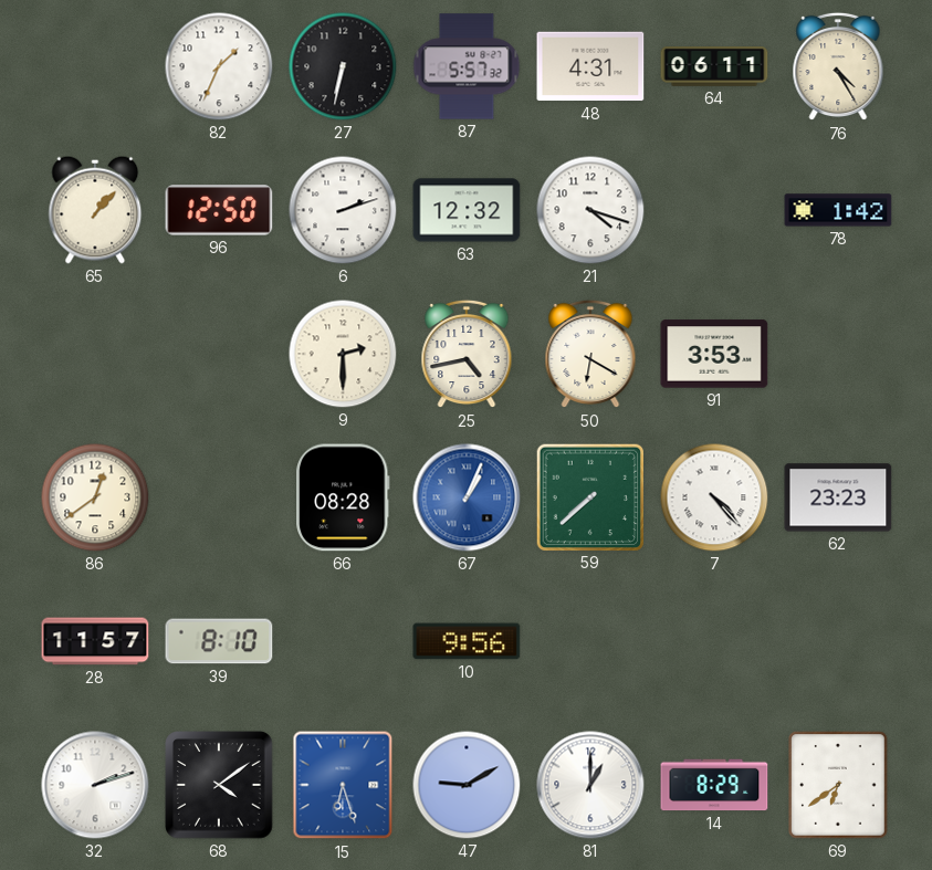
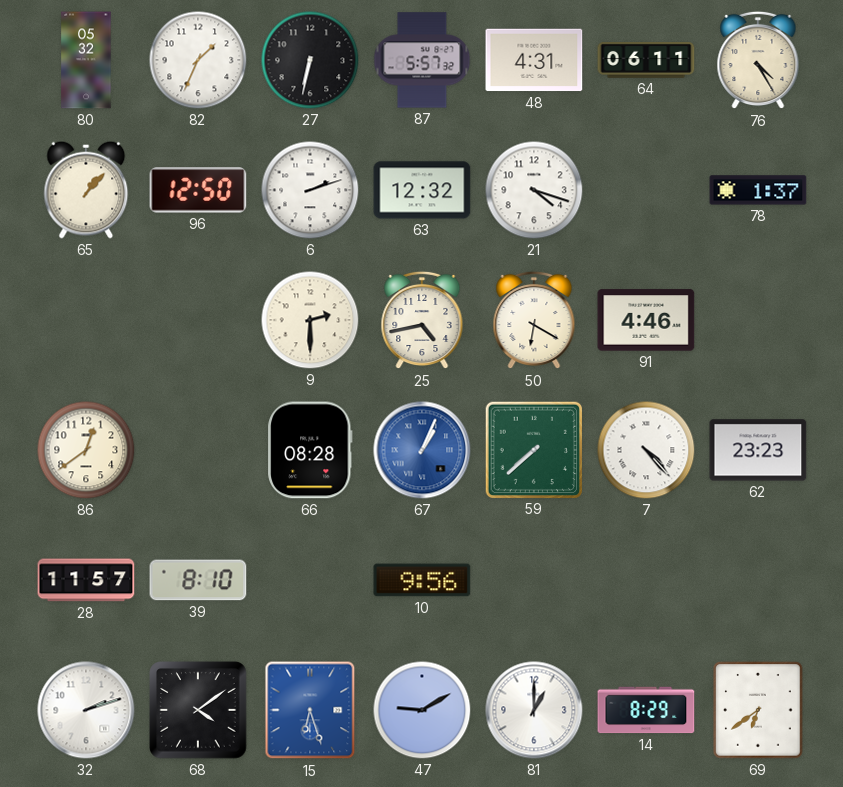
80: none -> 05:32
78: 1:42 -> 1:37
91: 3:53 -> 4:46
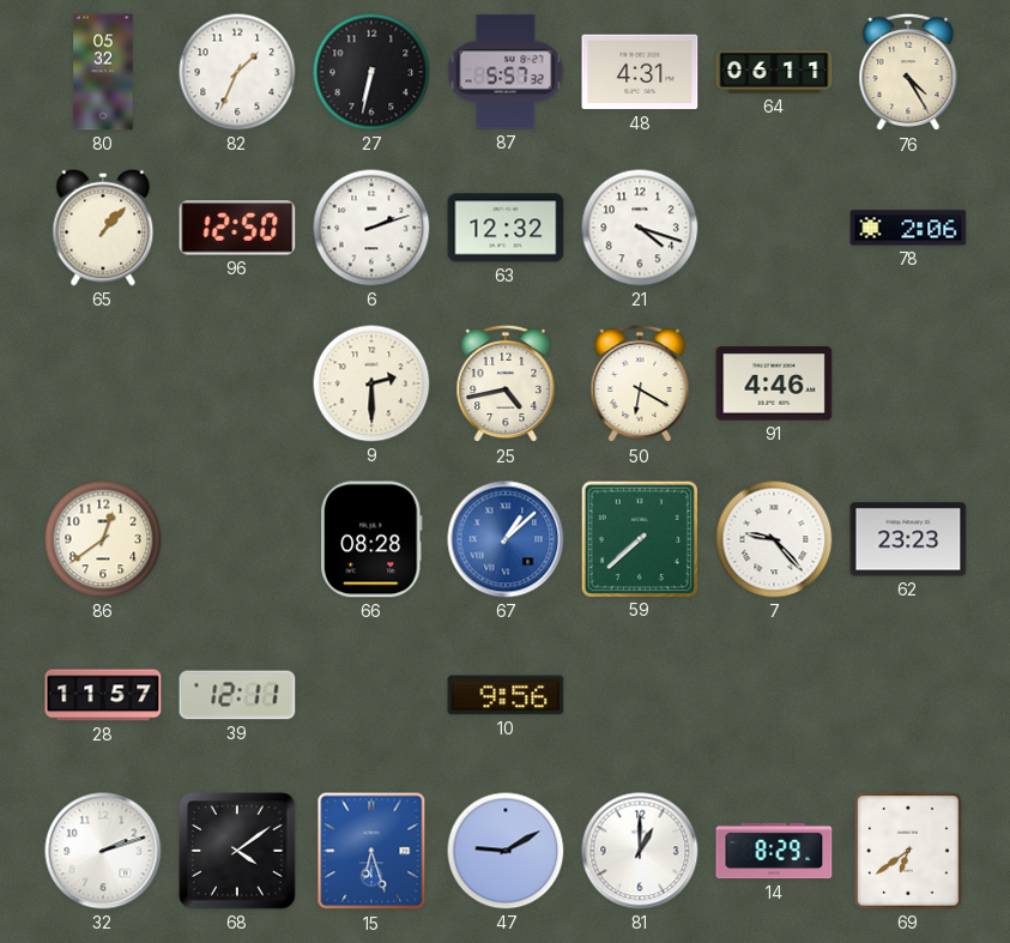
78: 1:37 -> 2:06
67: 1:04 -> 1:08
7: 4:23 -> 9:23
39: 8:10 -> 12:11
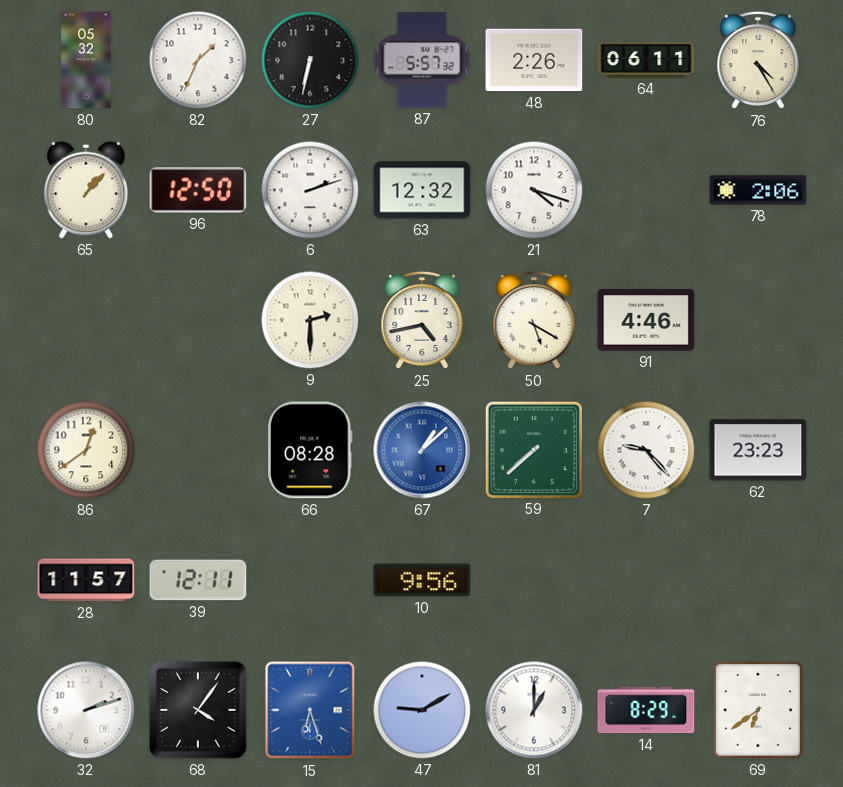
48: 4:31 -> 2:26
50: 6:20 -> 5:20
68: 4:09 -> 4:06
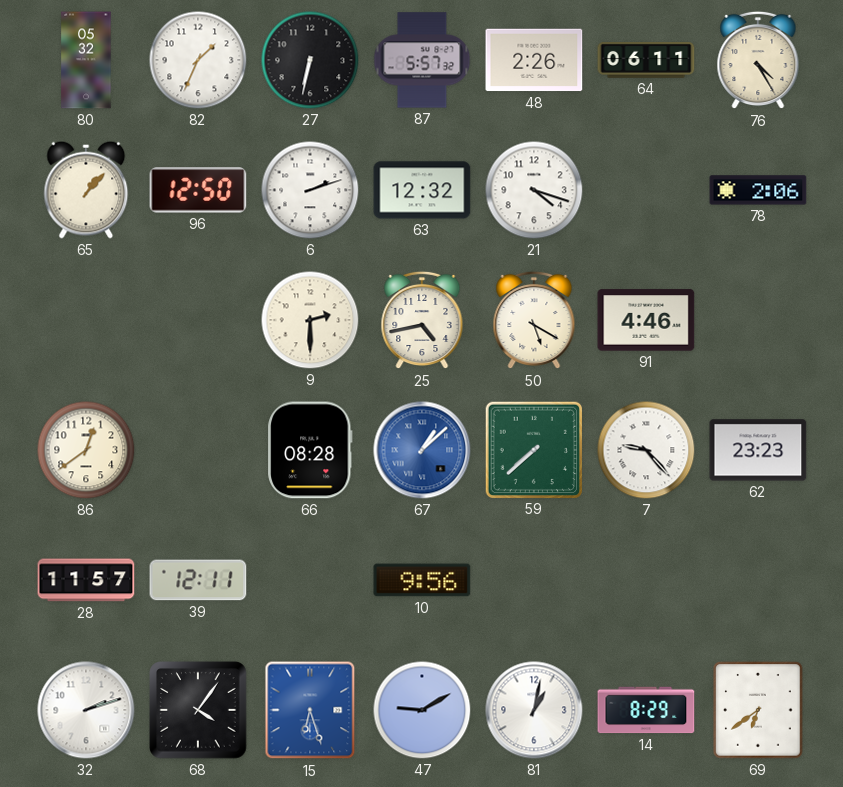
81: 1:00 -> 1:02
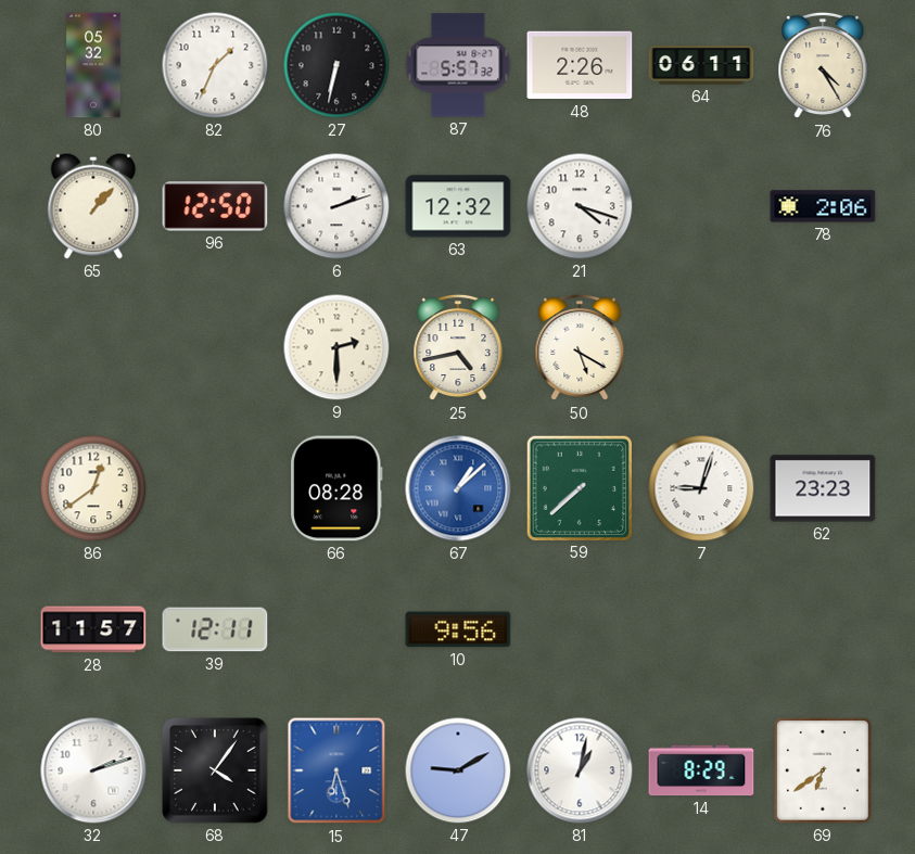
91: 4:46 -> none
7: 9:23 -> 9:03
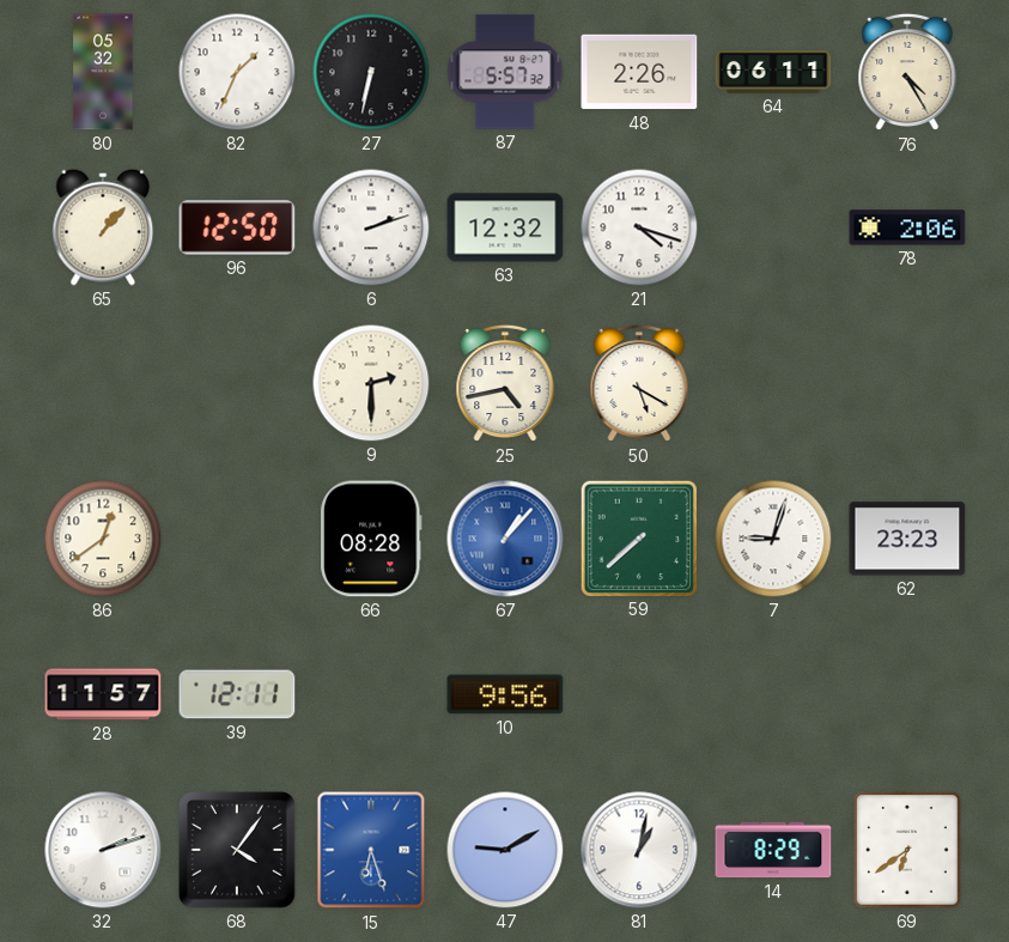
67: 1:08 -> 1:07
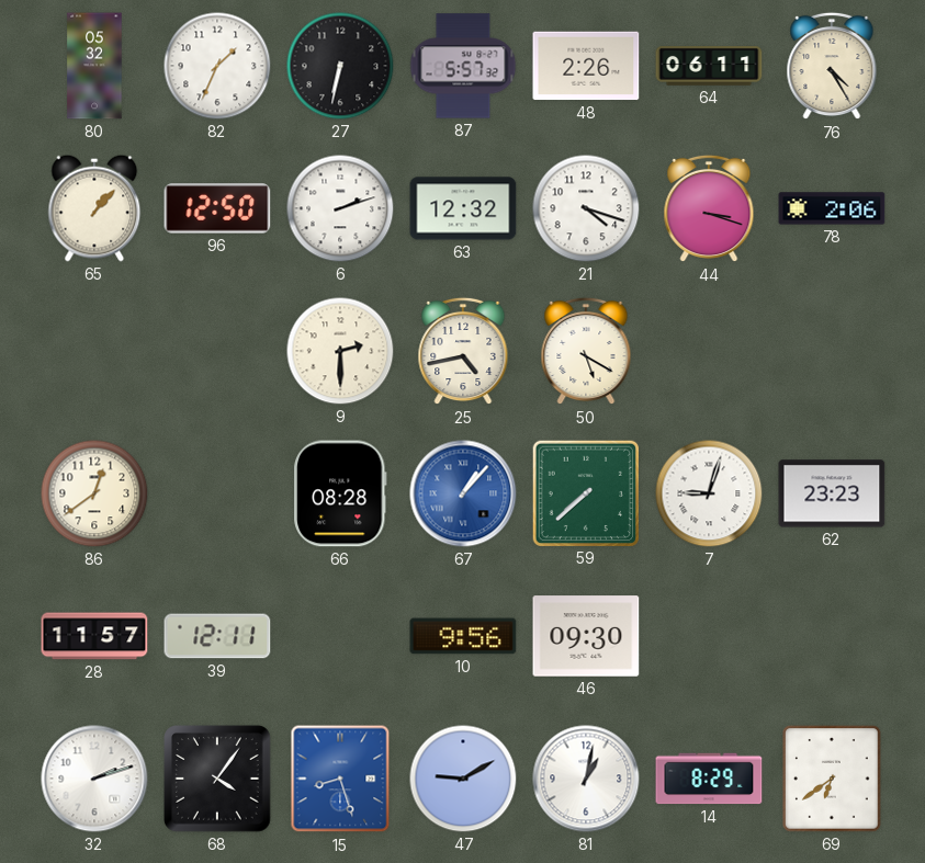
44: none -> 3:18
46: none -> 09:30
15: 6:27 -> 8:27
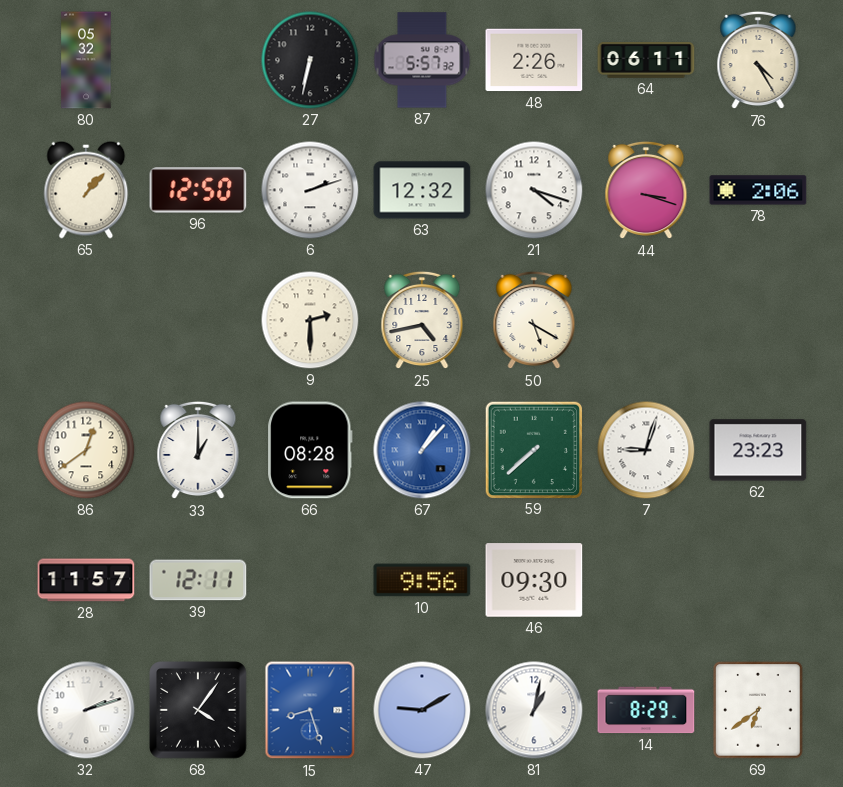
82: 1:34 -> none
33: none -> 1:00
